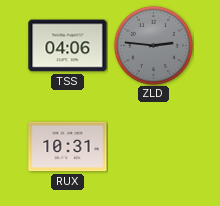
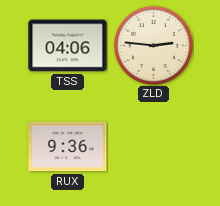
ZLD dial: grey -> cream
RUX: 10:31 -> 9:36
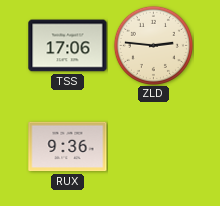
TSS: 04:06 -> 17:06
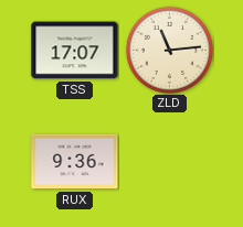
TSS: 17:06 -> 17:07
ZLD: 2:46 -> 11:14
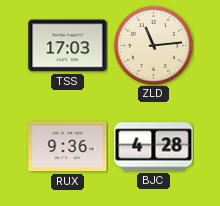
TSS: 17:07 -> 17:03
BJC: none -> 4:28
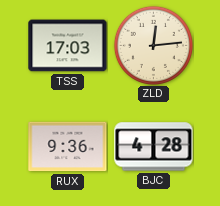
ZLD: 11:14 -> 12:14
